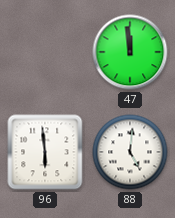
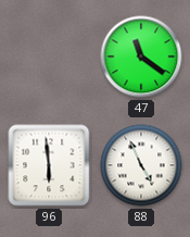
47: 11:59 -> 11:21
88: 5:01 -> 4:56
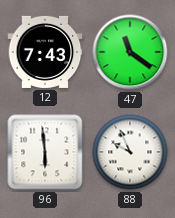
12: none -> 7:43
88: 4:56 -> 9:56
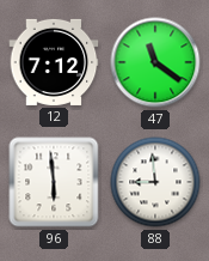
12: 7:43 -> 7:12
88: 9:56 -> 8:59
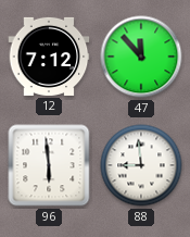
47: 11:21 -> 11:53
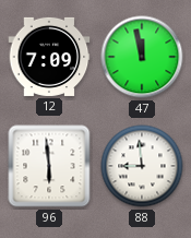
12: 7:12 -> 7:09
47: 11:53 -> 11:58
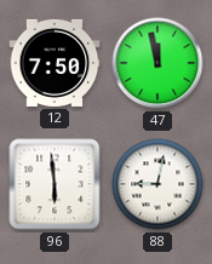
12: 7:09 -> 7:50
88: 8:59 -> 9:02
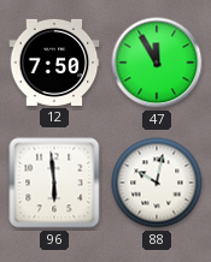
47: 11:58 -> 11:55
88: 9:02 -> 10:02
